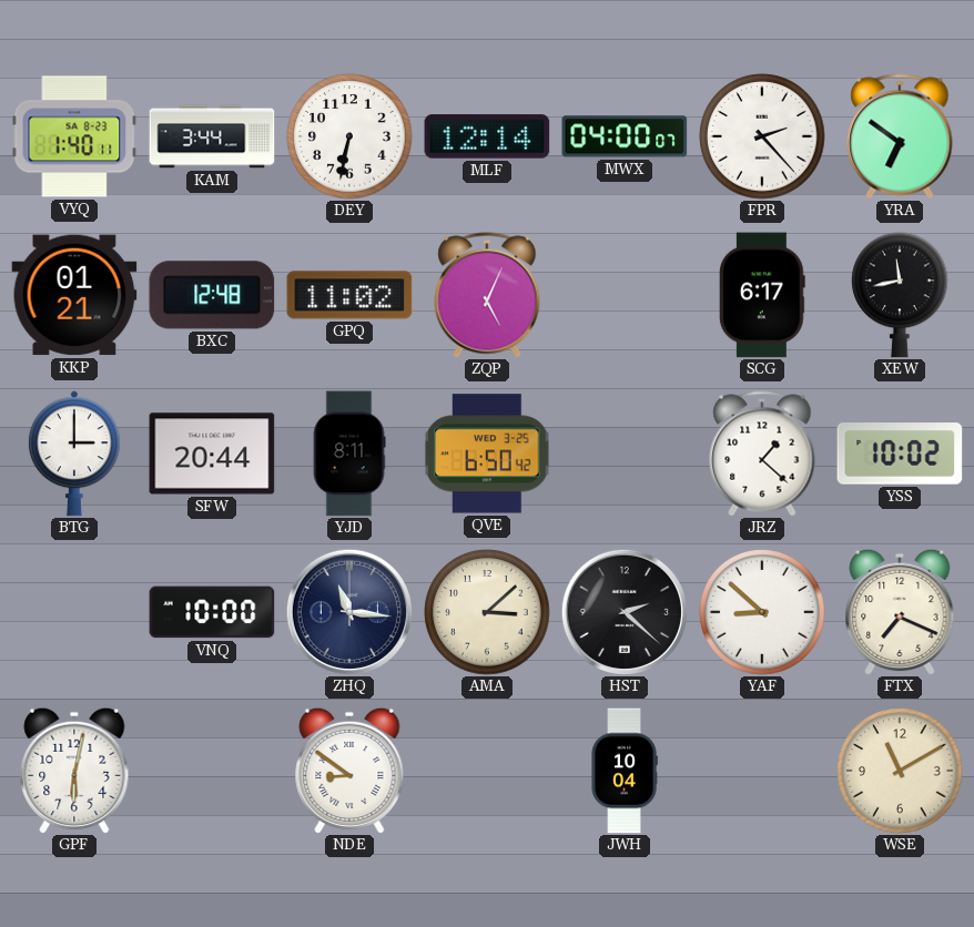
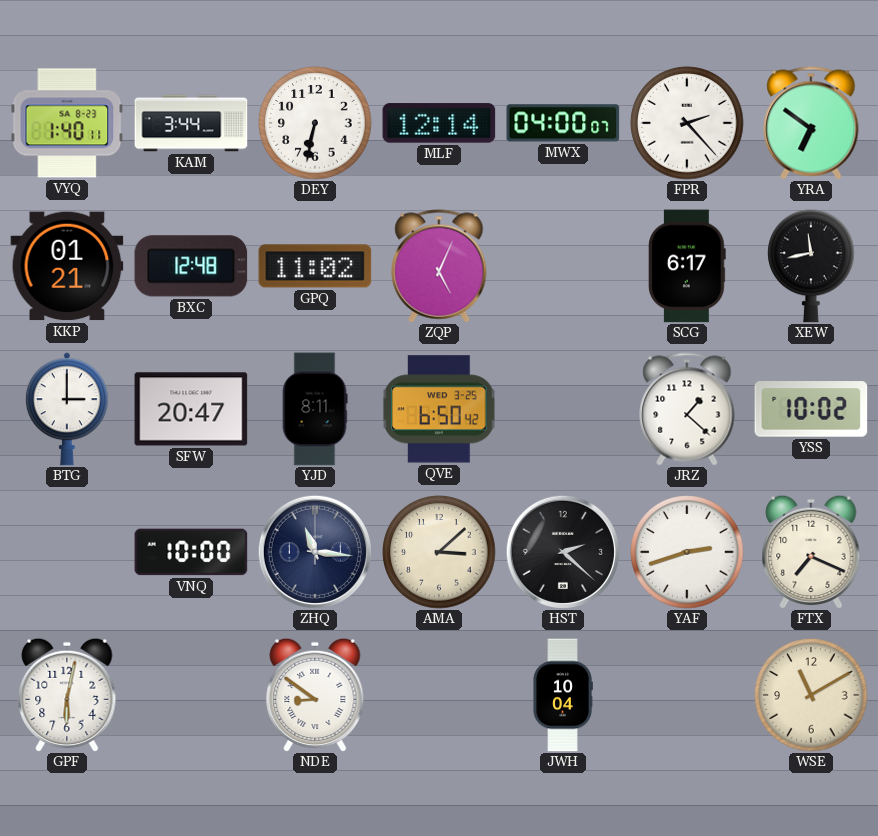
SFW: 20:44 -> 20:47
YAF: 8:52 -> 2:42
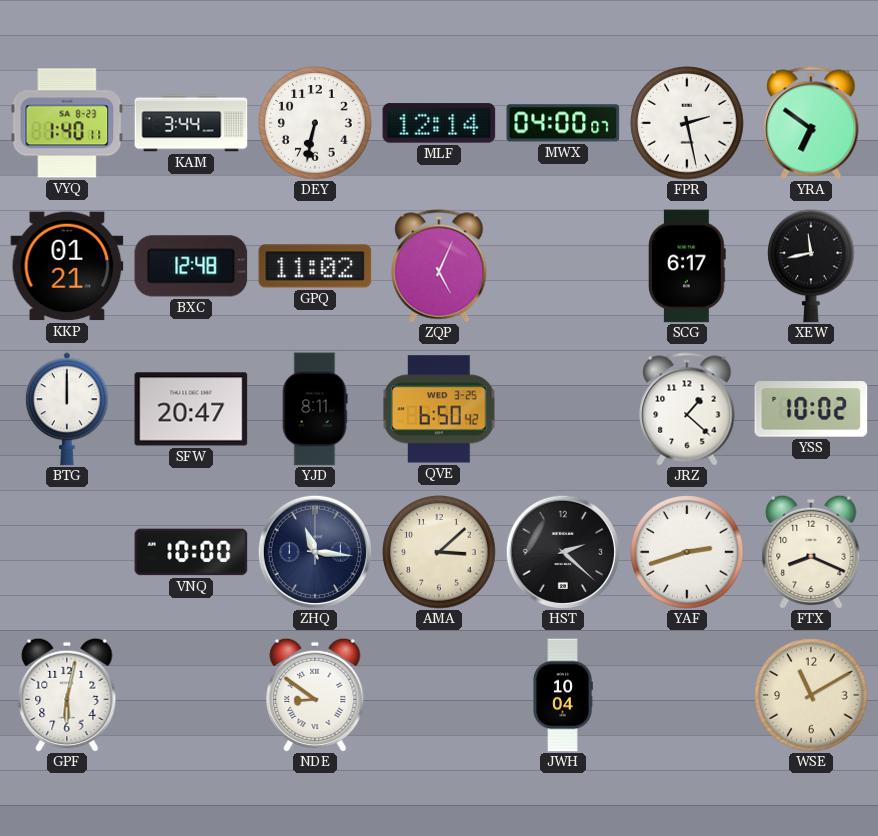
FPR: 2:23 -> 2:28
BTG: 3:00 -> 12:00
FTX: 7:19 -> 8:19
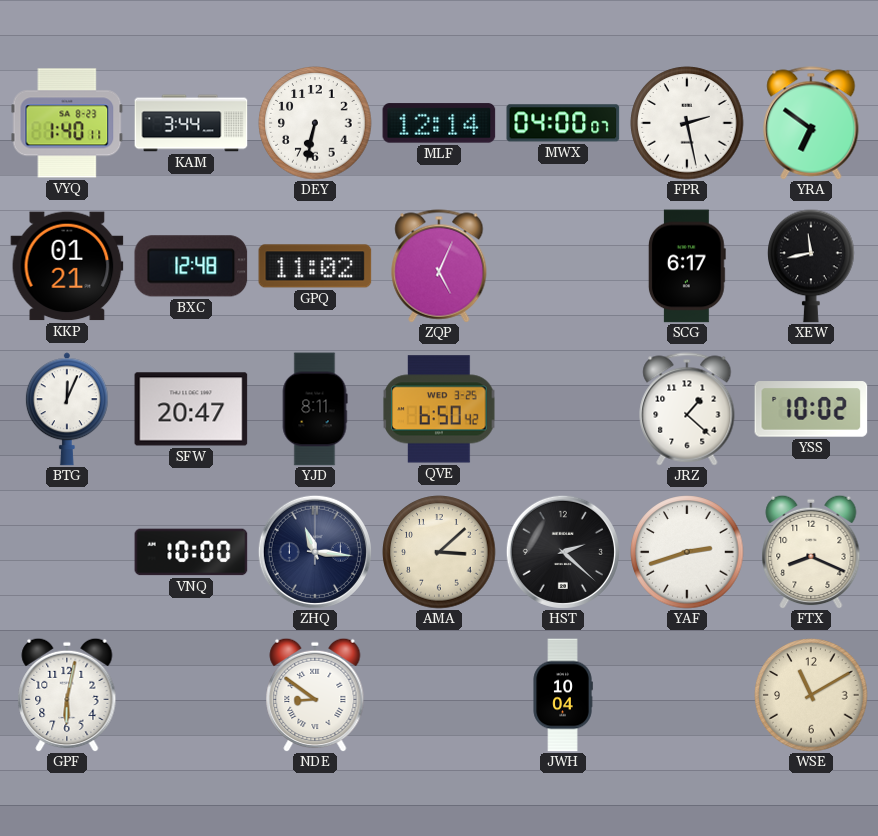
BTG: 12:00 -> 12:04
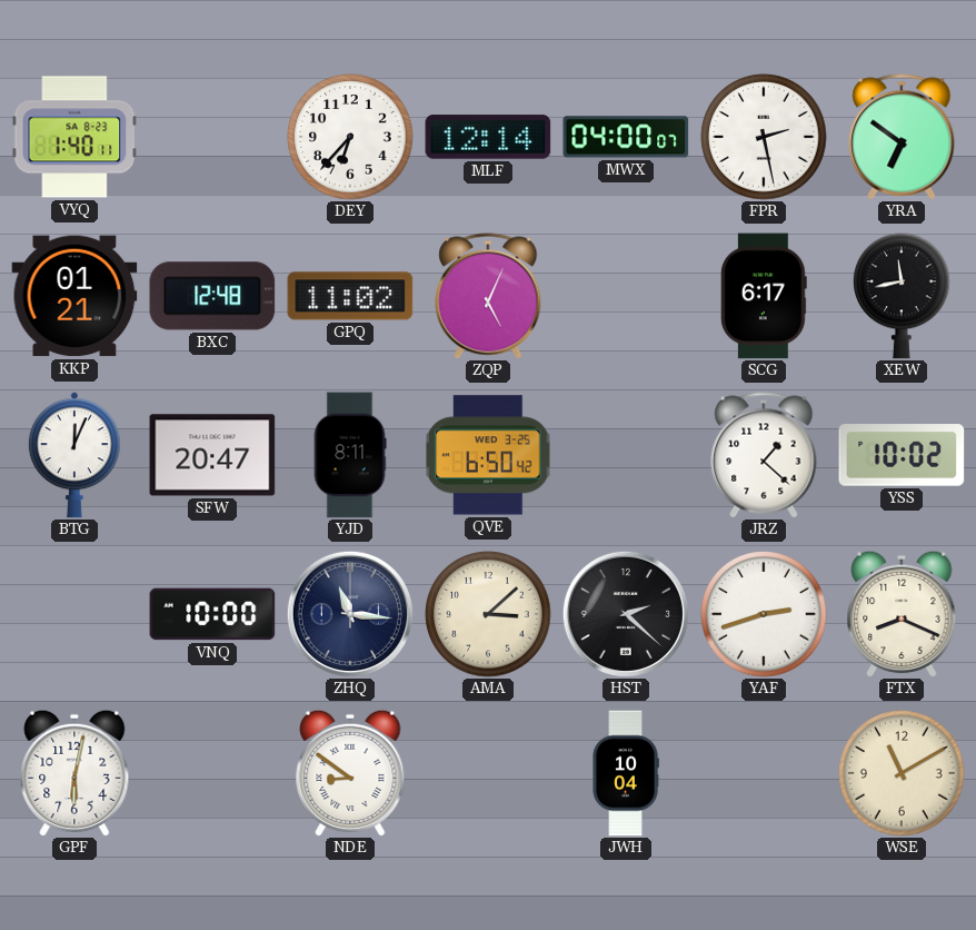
KAM: 3:44 -> none
DEY: 6:32 -> 6:37
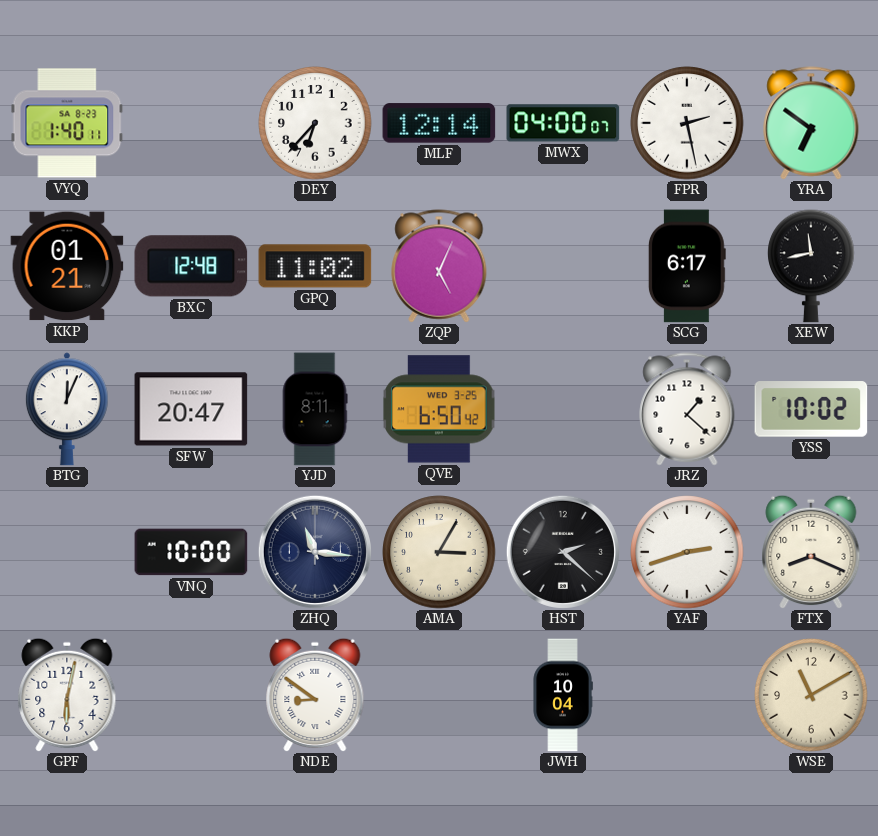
AMA: 3:08 -> 3:05
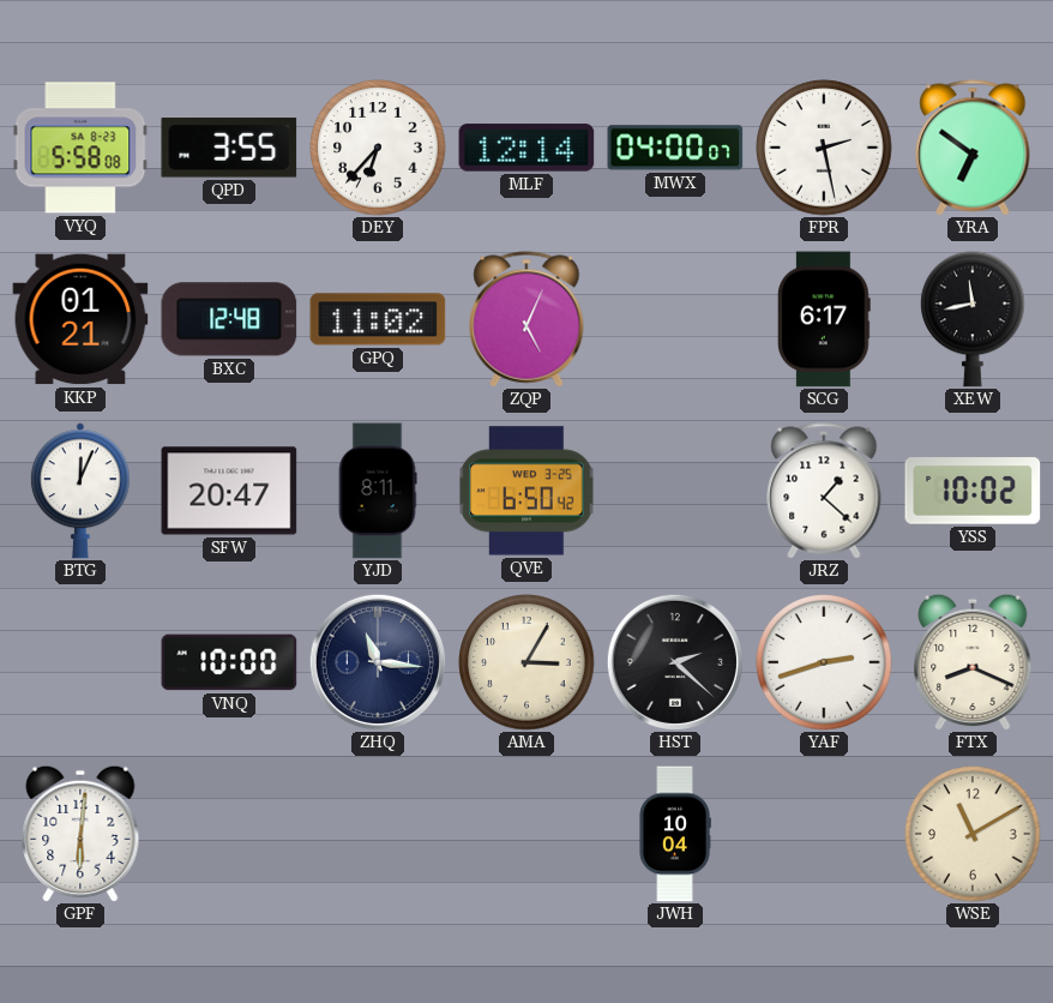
VYQ: 1:40 -> 5:58
QPD: none -> 3:55
GPF: 6:02 -> 6:01
NDE: 8:51 -> none
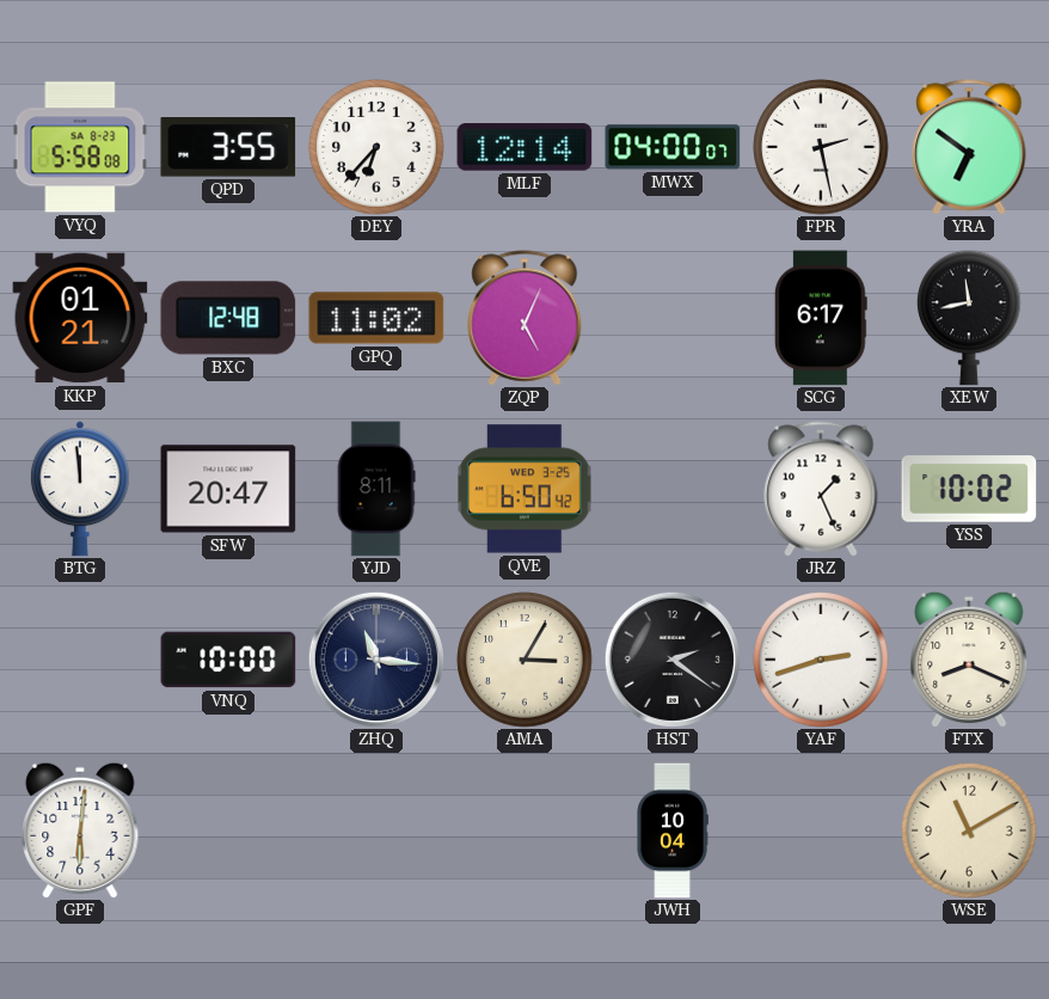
BTG: 12:04 -> 11:59
JRZ: 1:22 -> 1:26
HST: 2:22 -> 2:21
